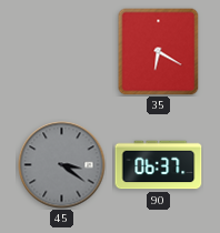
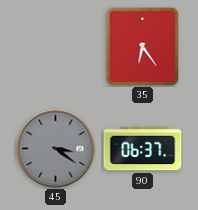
35: 6:20 -> 6:24
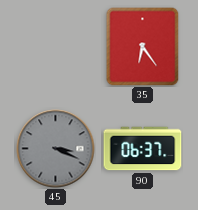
45: 3:21 -> 3:19
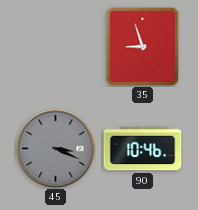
35: 6:24 -> 8:57
90: 06:37 -> 10:46
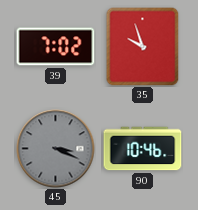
39: none -> 7:02
35: 8:57 -> 9:57
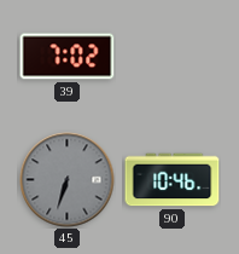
35: 9:57 -> none
45: 3:19 -> 6:33
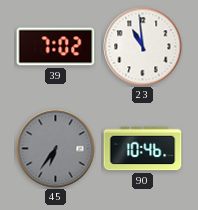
23: none -> 10:59
45: 6:33 -> 6:36
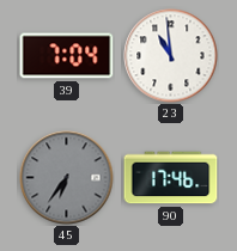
39: 7:02 -> 7:04
90: 10:46 -> 17:46
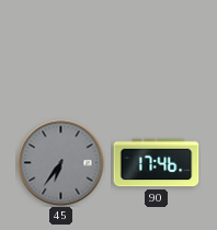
39: 7:04 -> none
23: 10:59 -> none
